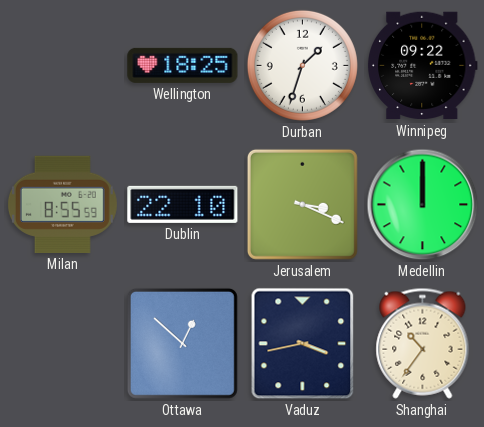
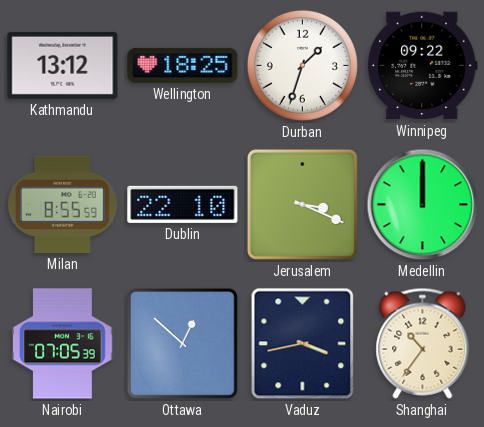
Kathmandu: none -> 13:12
Nairobi: none -> 07:05
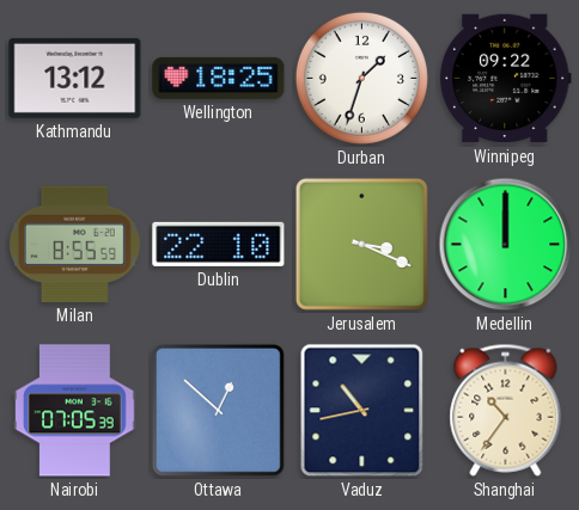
Vaduz: 3:43 -> 10:43
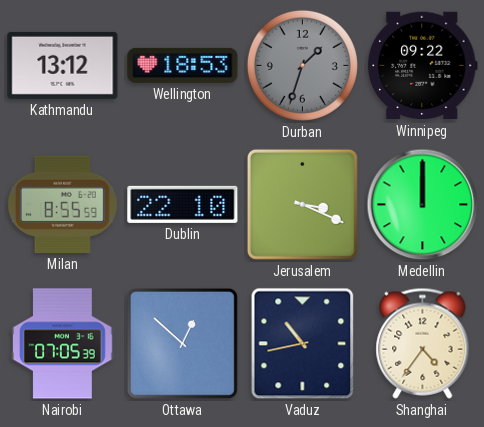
Wellington: 18:25 -> 18:53
Durban dial: white -> grey
Shanghai: 10:36 -> 4:36
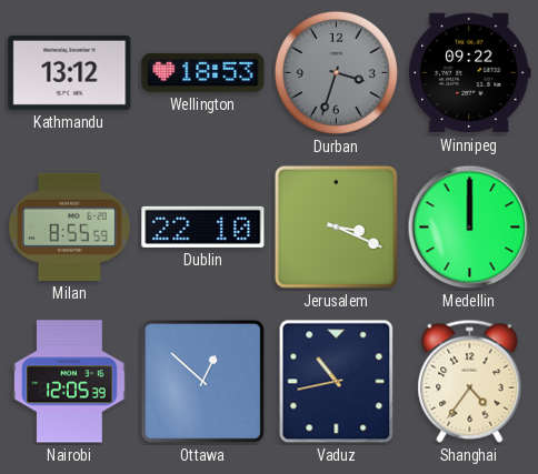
Durban: 1:33 -> 3:33
Nairobi: 07:05 -> 12:05
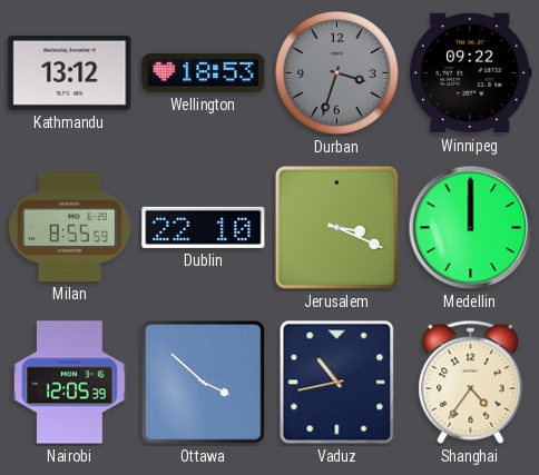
Ottawa: 12:52 -> 3:52
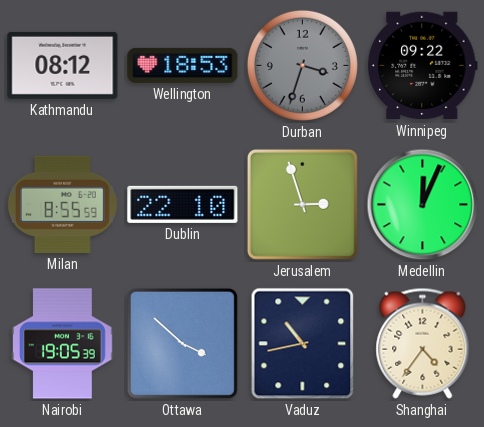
Kathmandu: 13:12 -> 08:12
Jerusalem: 3:19 -> 2:57
Medellin: 12:00 -> 12:04
Nairobi: 12:05 -> 19:05
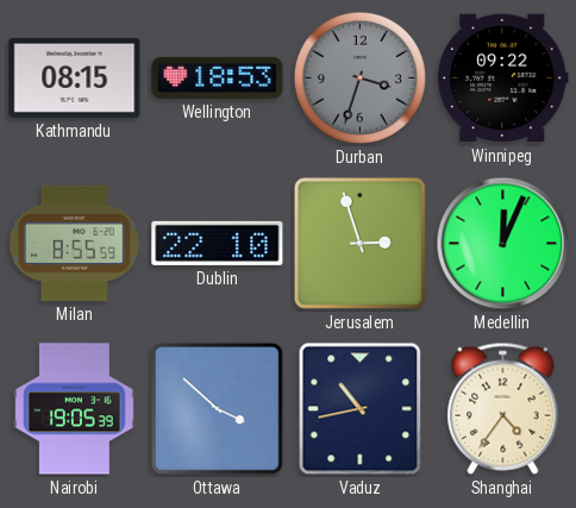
Kathmandu: 08:12 -> 08:15
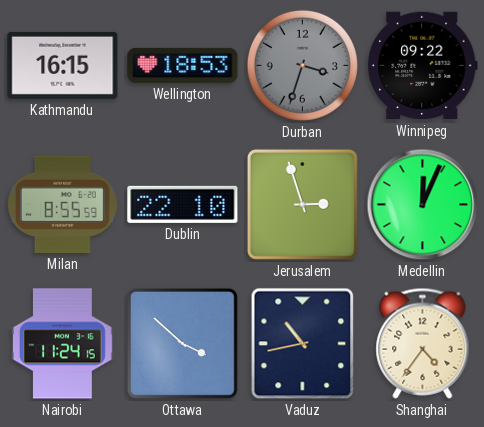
Kathmandu: 08:15 -> 16:15
Nairobi: 19:05 -> 11:24
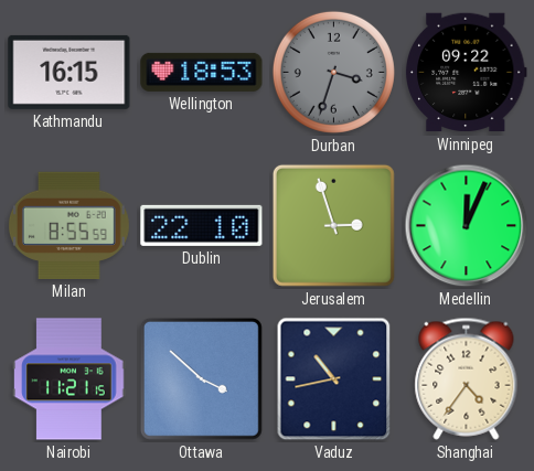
Nairobi: 11:24 -> 11:21
